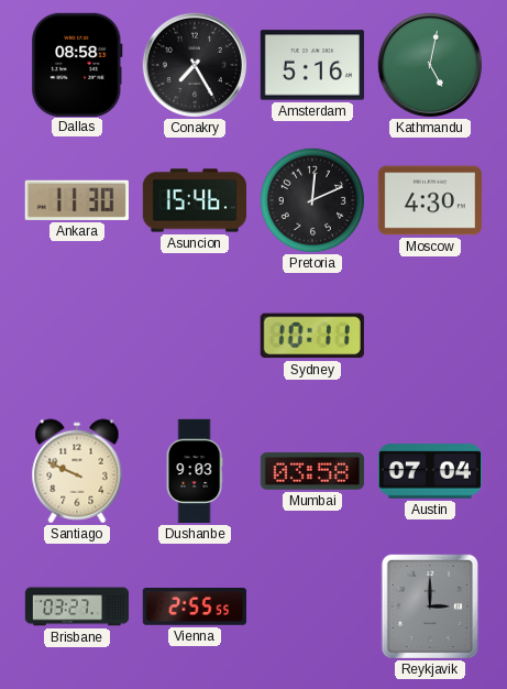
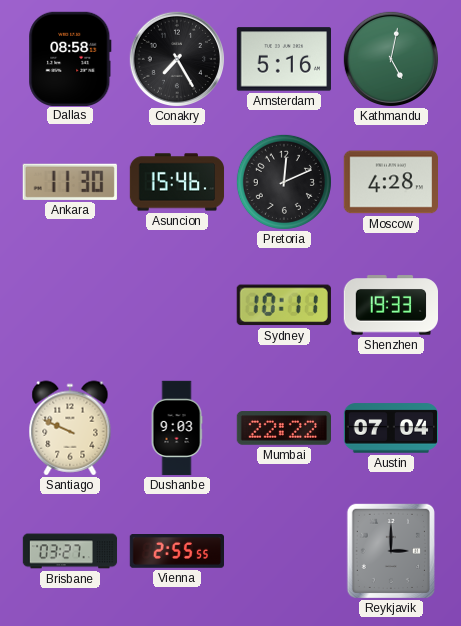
Moscow: 4:30 -> 4:28
Shenzhen: none -> 19:33
Mumbai: 03:58 -> 22:22
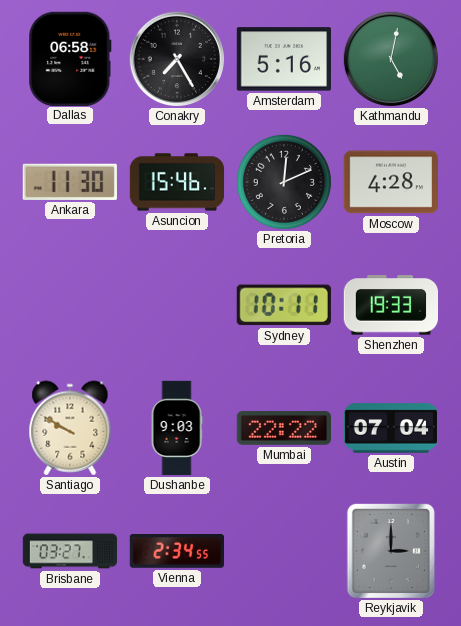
Dallas: 08:58 -> 06:58
Santiago: 9:49 -> 9:50
Vienna: 2:55 -> 2:34
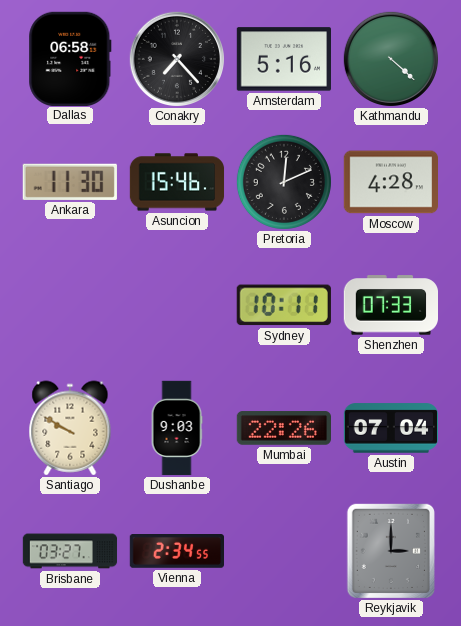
Conakry: 7:25 -> 7:23
Kathmandu: 5:02 -> 4:22
Shenzhen: 19:33 -> 07:33
Mumbai: 22:22 -> 22:26
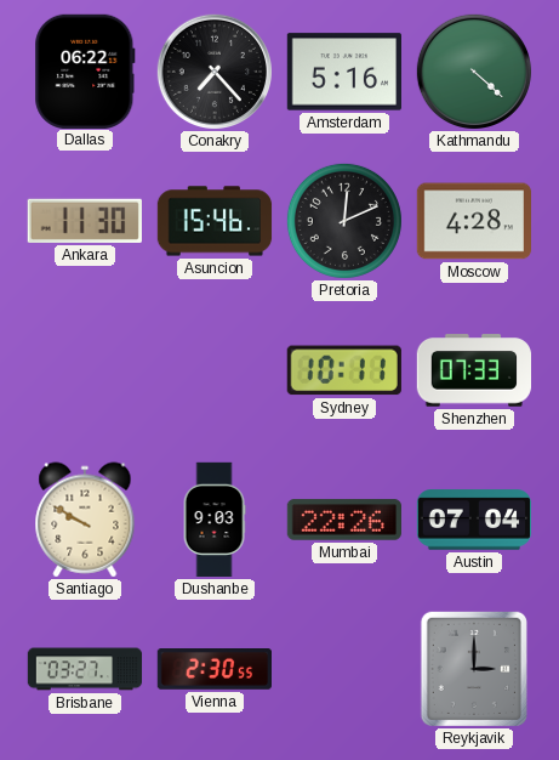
Dallas: 06:58 -> 06:22
Vienna: 2:34 -> 2:30
